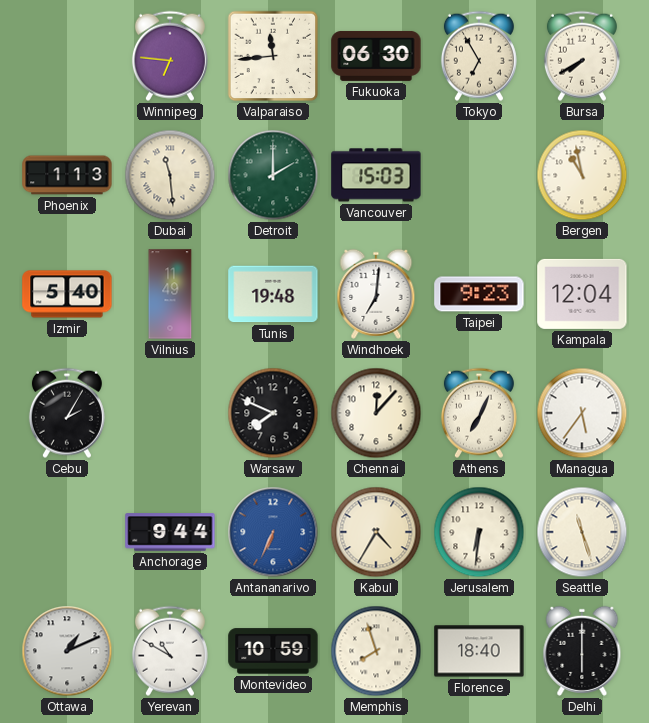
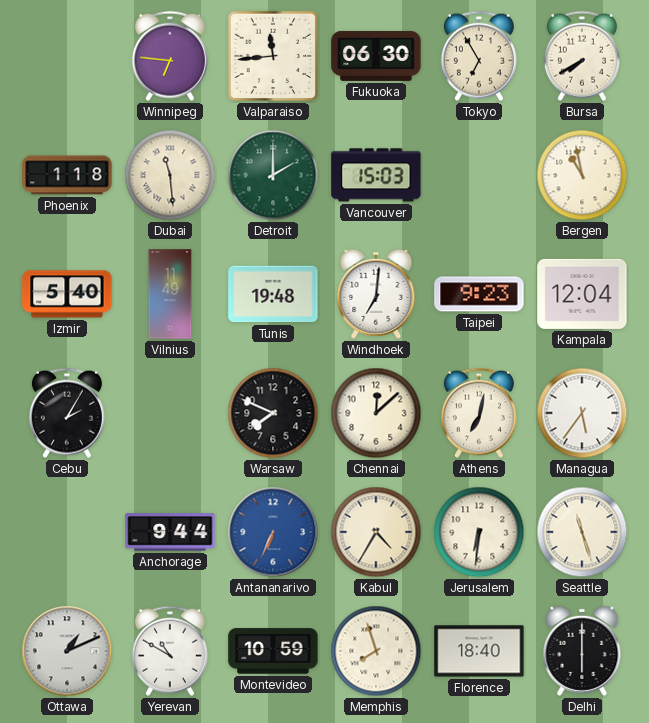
Phoenix: 1:13 -> 1:18
Chennai: 12:07 -> 12:08
Athens: 7:04 -> 7:02
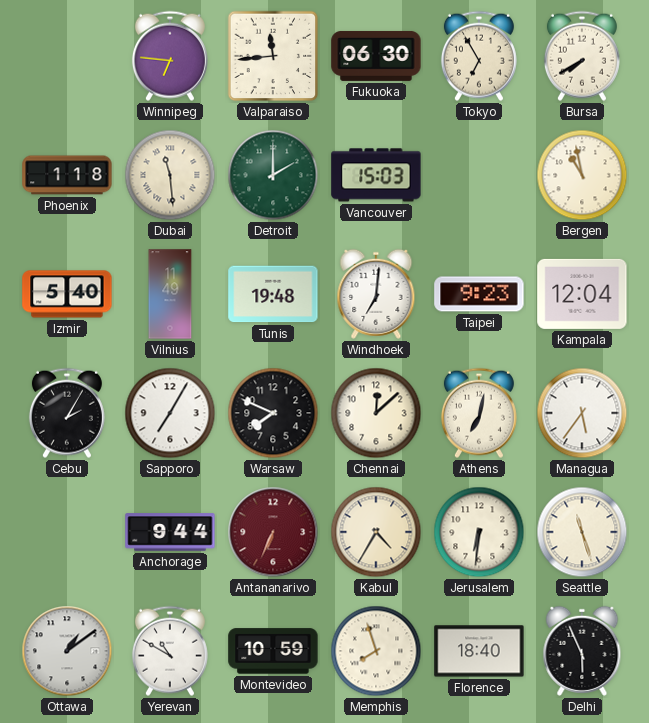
Sapporo: none -> 7:05
Antananarivo dial: blue -> burgundy
Ottawa: 1:11 -> 1:09
Delhi: 6:00 -> 5:56
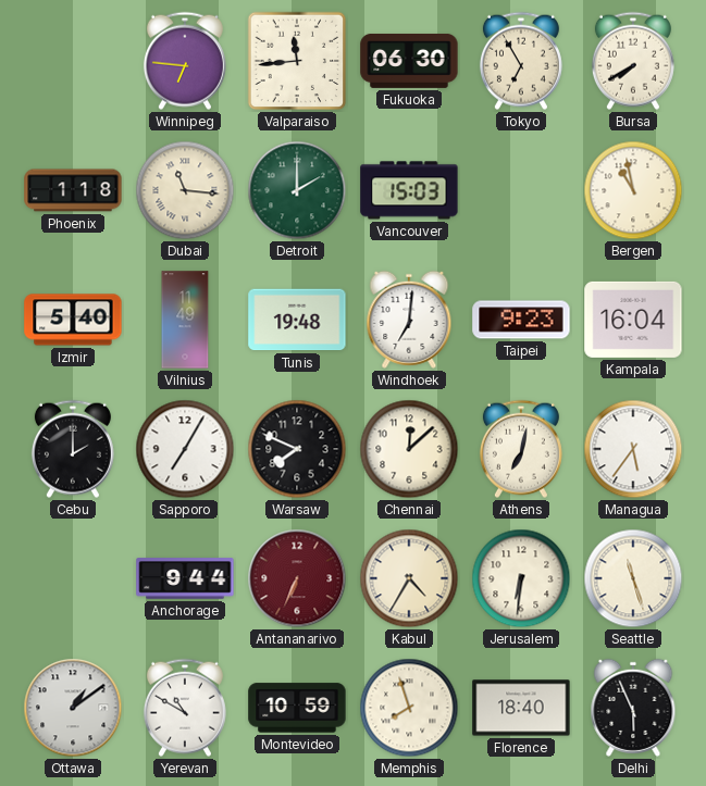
Dubai: 11:29 -> 11:16
Kampala: 12:04 -> 16:04
Cebu: 2:05 -> 2:00
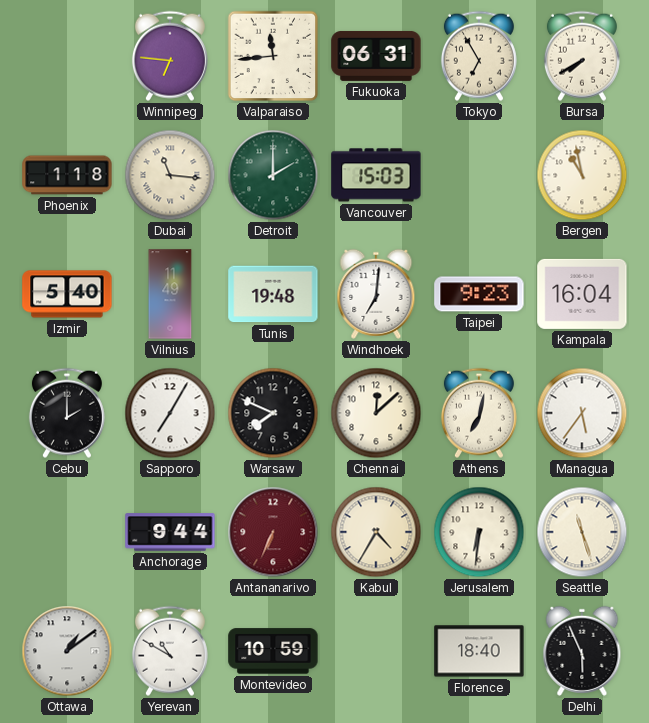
Fukuoka: 06:30 -> 06:31
Memphis: 7:57 -> none
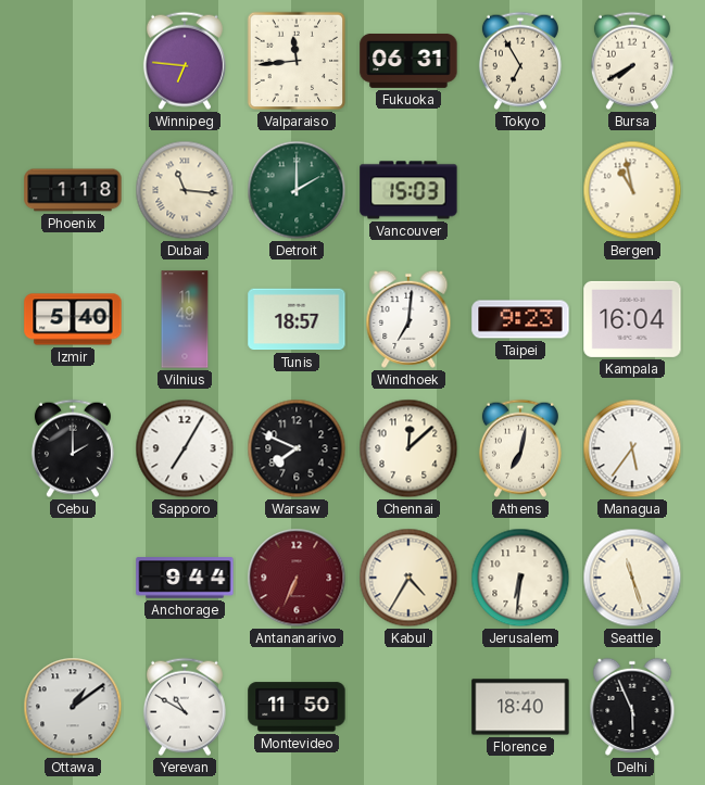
Tunis: 19:48 -> 18:57
Montevideo: 10:59 -> 11:50
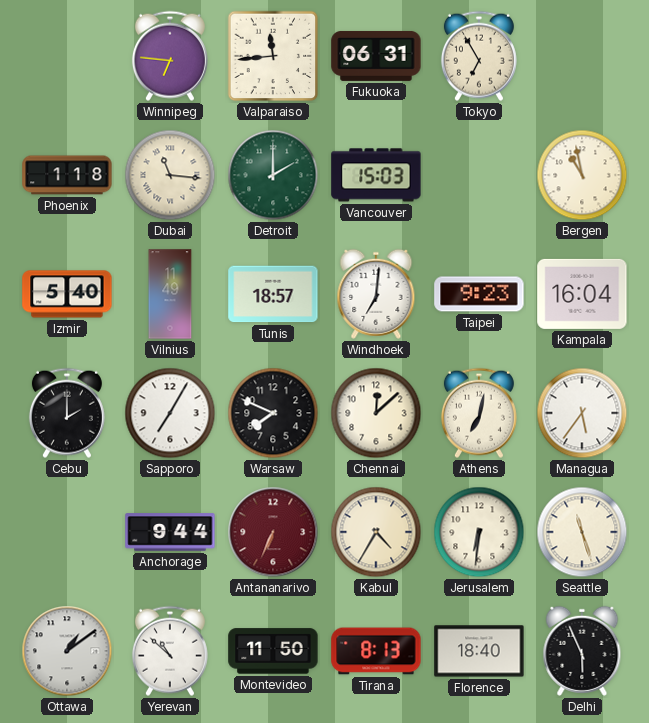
Bursa: 7:40 -> none
Yerevan: 10:50 -> 10:52
Tirana: none -> 8:13
